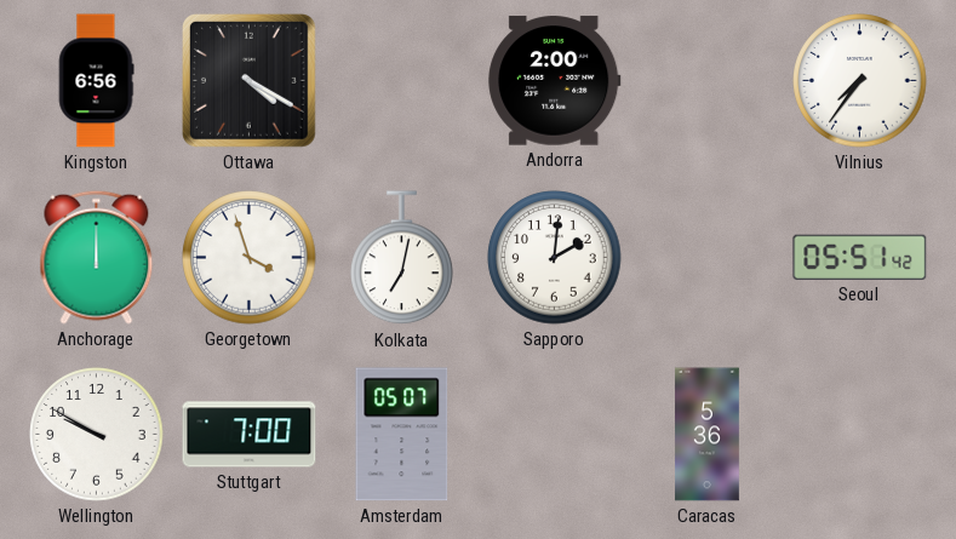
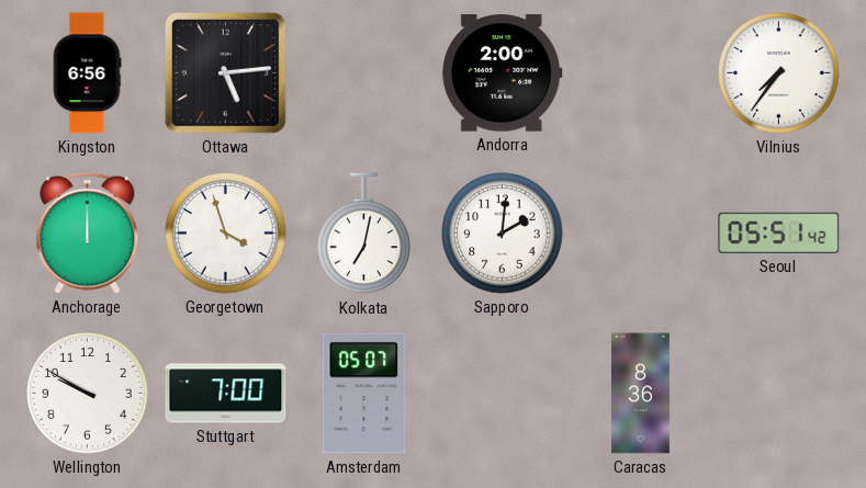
Ottawa: 4:20 -> 5:14
Caracas: 5:36 -> 8:36
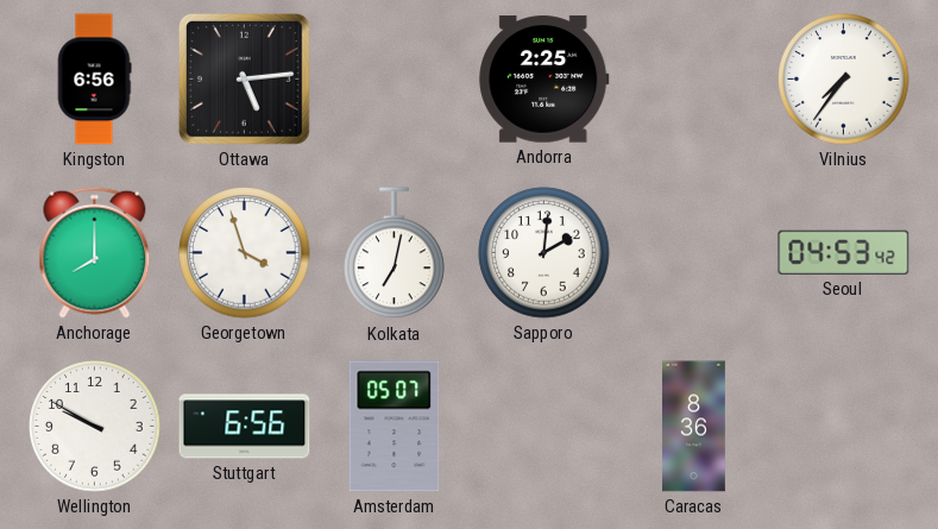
Andorra: 2:00 -> 2:25
Anchorage: 12:00 -> 8:00
Seoul: 05:51 -> 04:53
Stuttgart: 7:00 -> 6:56
